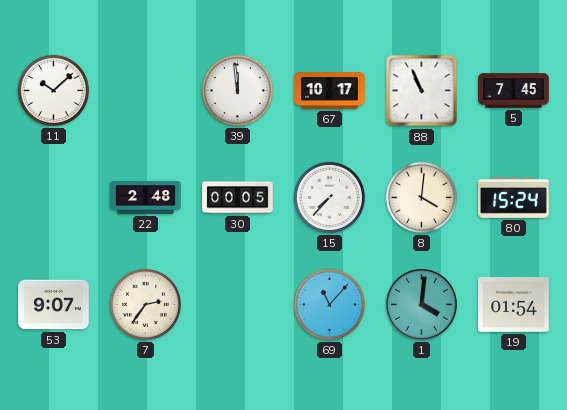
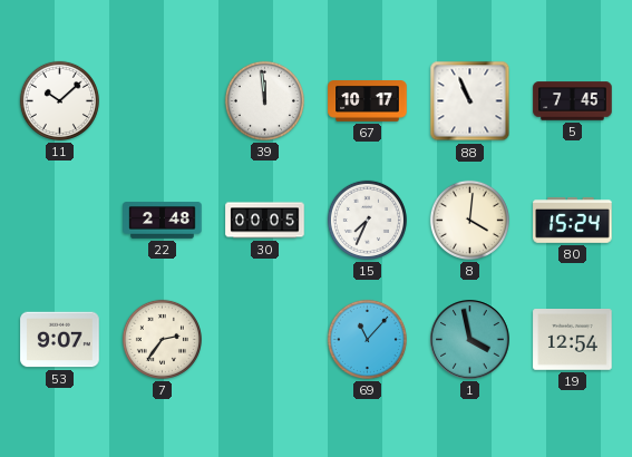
15: 7:37 -> 7:34
1: 4:01 -> 3:58
19: 01:54 -> 12:54
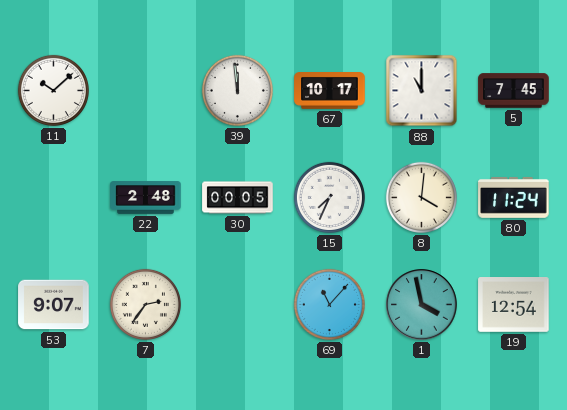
88: 10:56 -> 11:00
80: 15:24 -> 11:24
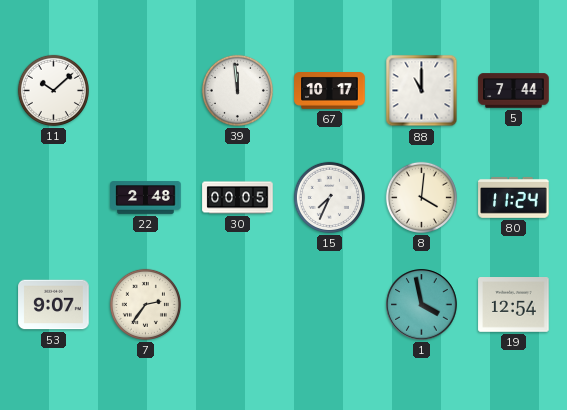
5: 7:45 -> 7:44
69: 11:07 -> none
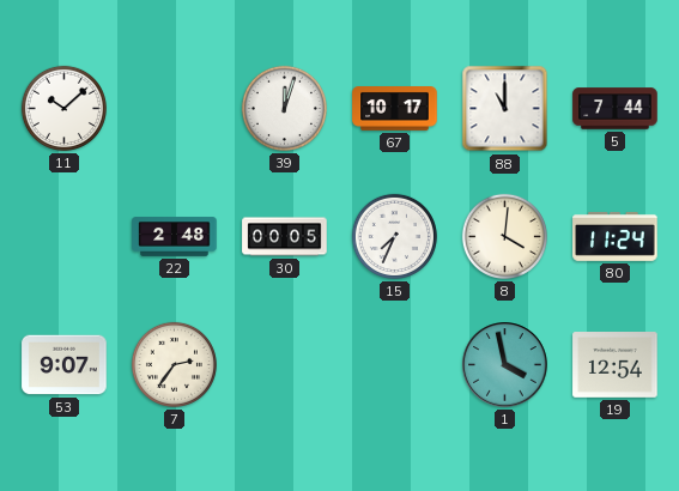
39: 11:59 -> 12:03
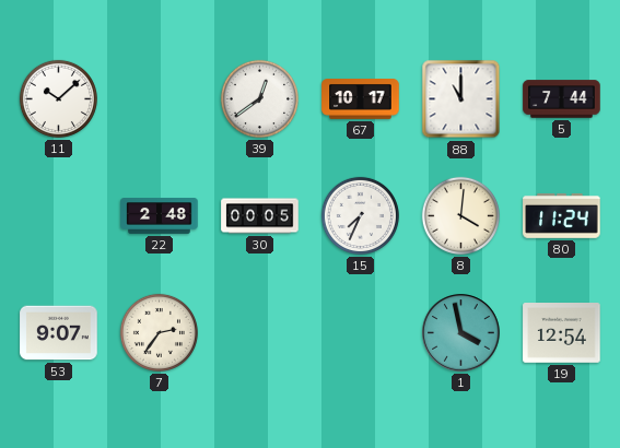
39: 12:03 -> 12:39
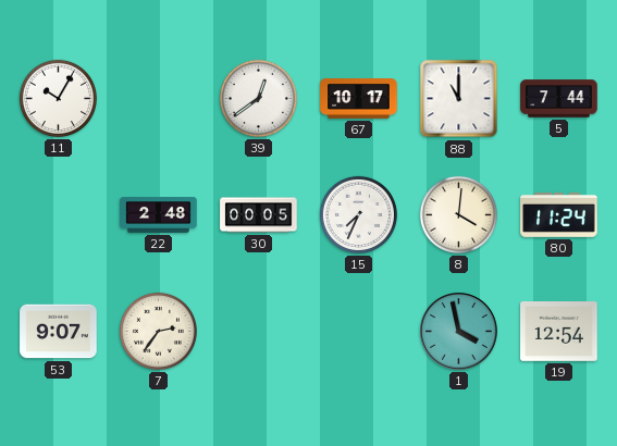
11: 10:08 -> 10:05
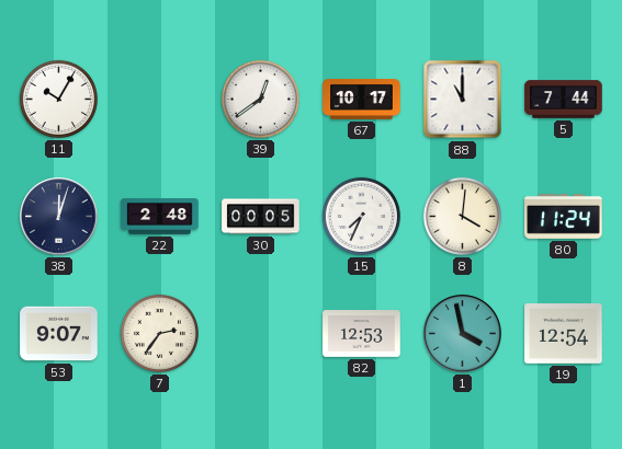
38: none -> 12:03
82: none -> 12:53
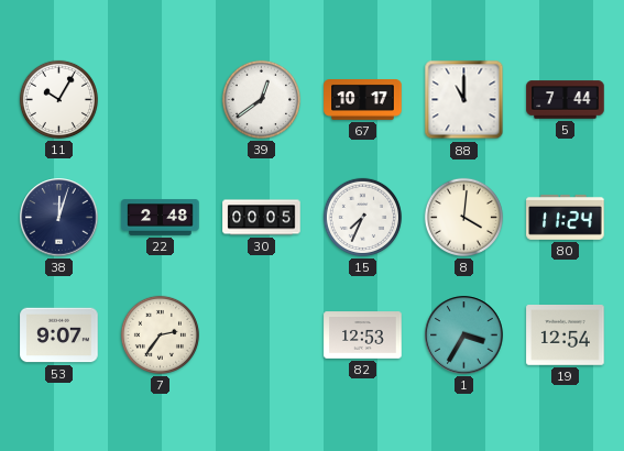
1: 3:58 -> 3:35
